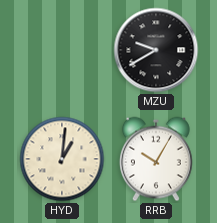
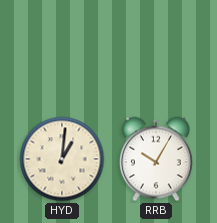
MZU: 9:40 -> none
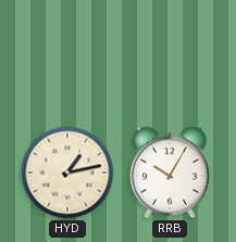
HYD: 1:01 -> 1:13
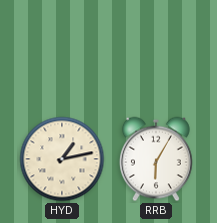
RRB: 10:05 -> 6:05
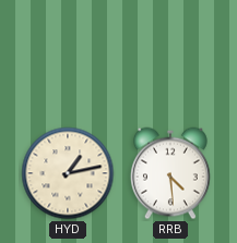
RRB: 6:05 -> 4:29
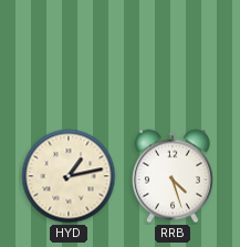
RRB: 4:29 -> 4:27
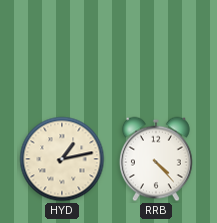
RRB: 4:27 -> 4:23
